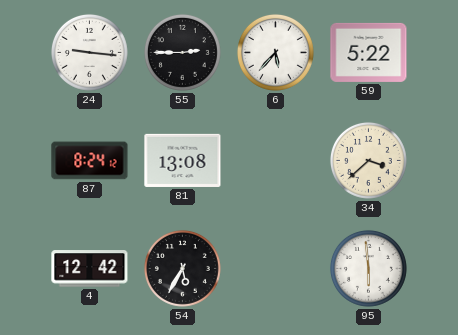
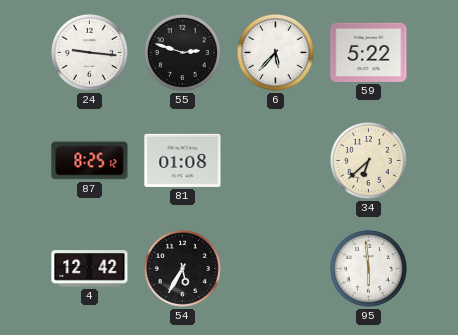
55: 2:45 -> 2:48
87: 8:24 -> 8:25
81: 13:08 -> 01:08
34: 3:38 -> 6:38
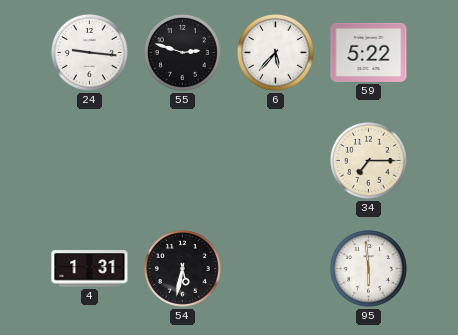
87: 8:25 -> none
81: 01:08 -> none
34: 6:38 -> 7:15
4: 12:42 -> 1:31
54: 5:35 -> 5:32
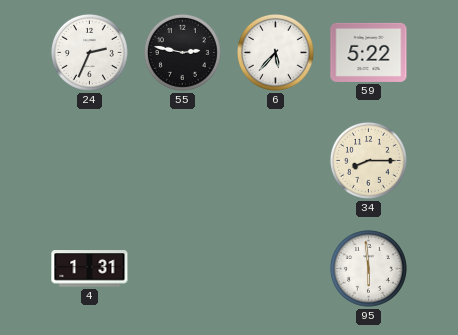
24: 9:16 -> 2:34
55: 2:48 -> 2:47
34: 7:15 -> 8:15
54: 5:32 -> none
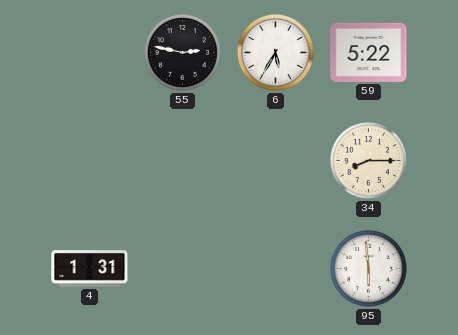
24: 2:34 -> none
6: 5:37 -> 5:35
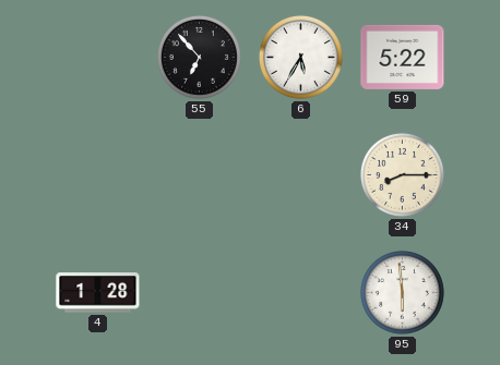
55: 2:47 -> 6:53
4: 1:31 -> 1:28
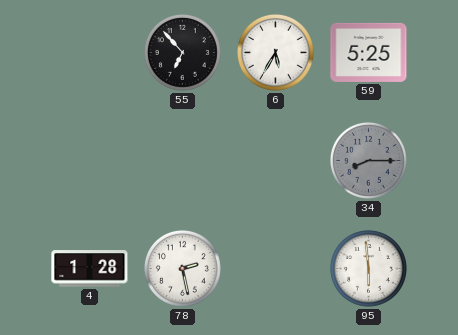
59: 5:22 -> 5:25
34 dial: cream -> grey
78: none -> 2:28
